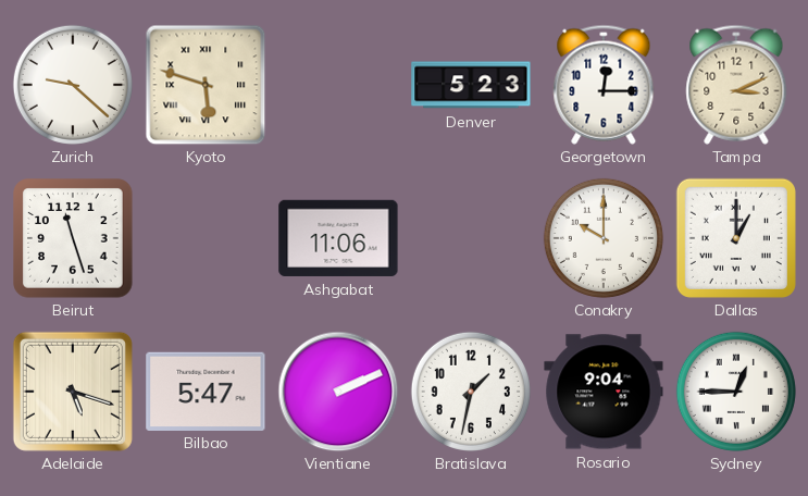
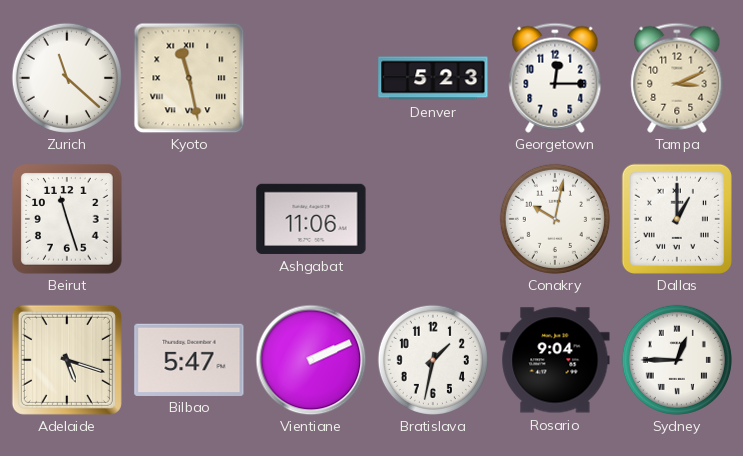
Zurich: 9:22 -> 11:22
Kyoto: 5:48 -> 11:28
Conakry: 10:00 -> 10:02
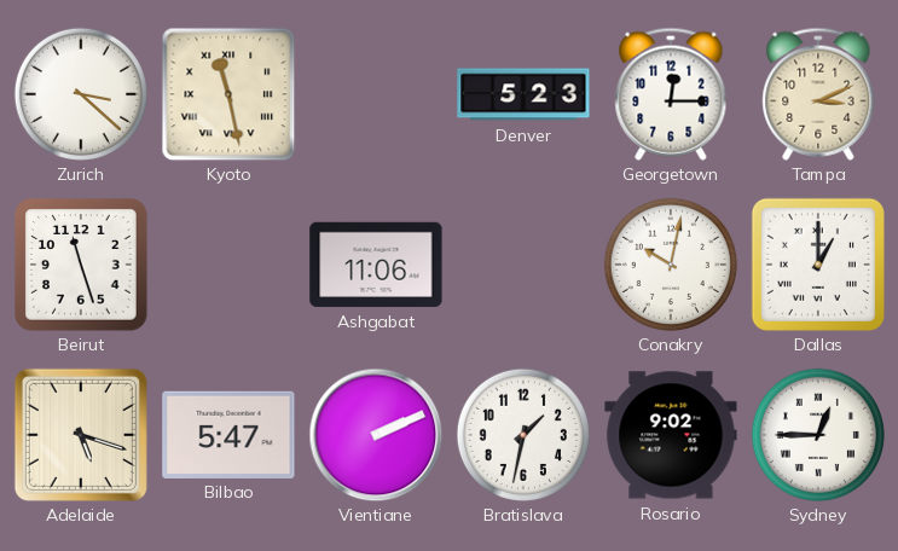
Zurich: 11:22 -> 3:22
Rosario: 9:04 -> 9:02
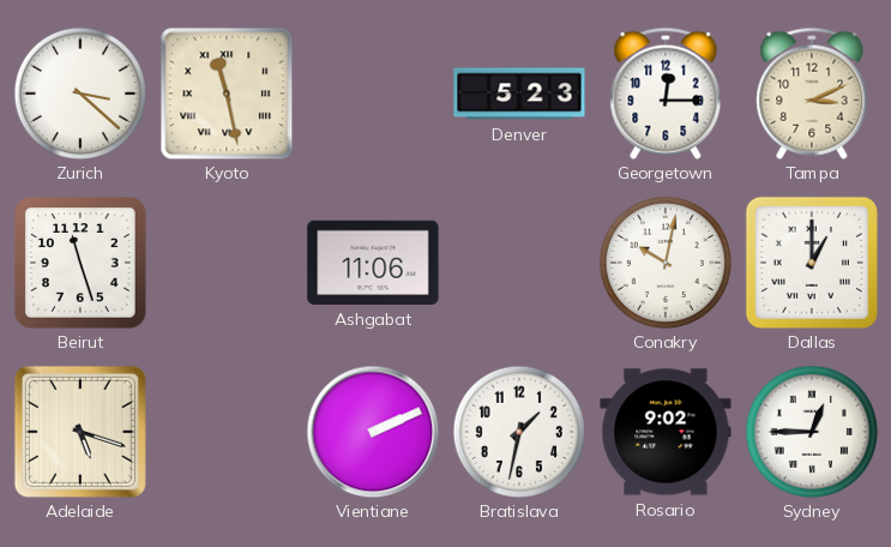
Bilbao: 5:47 -> none
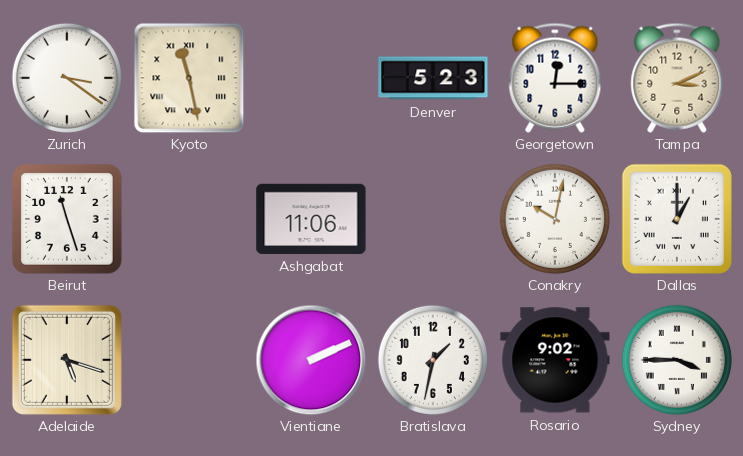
Zurich: 3:22 -> 3:21
Sydney: 12:45 -> 3:45
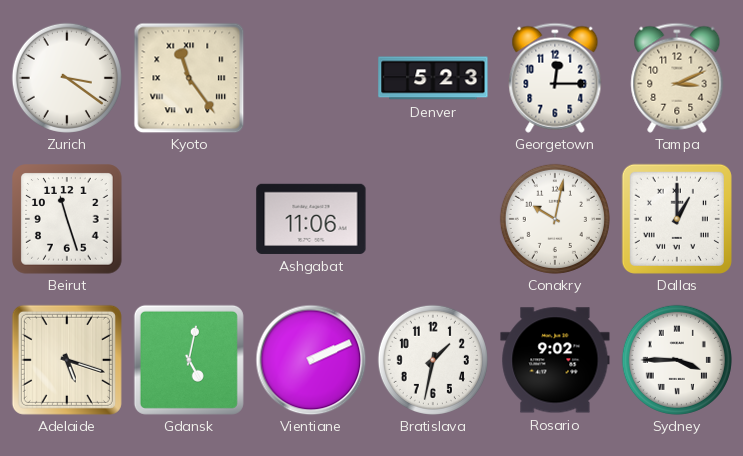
Kyoto: 11:28 -> 11:24
Gdansk: none -> 5:02
